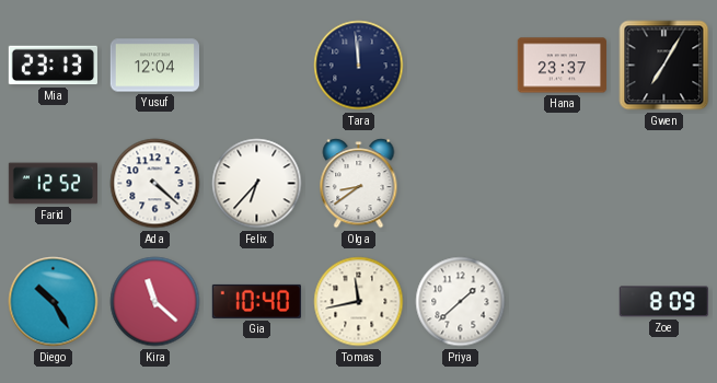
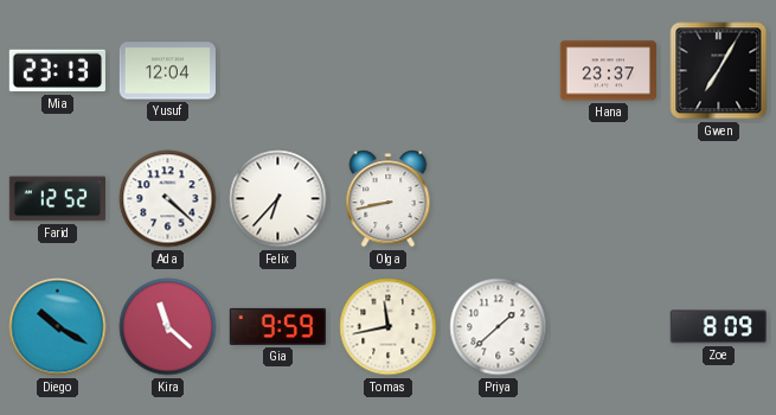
Tara: 11:59 -> none
Olga: 8:39 -> 8:43
Diego: 10:25 -> 10:20
Gia: 10:40 -> 9:59
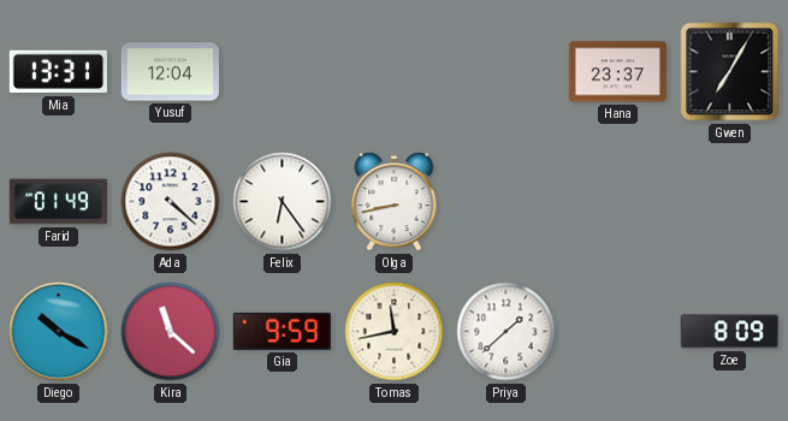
Mia: 23:13 -> 13:31
Farid: 12:52 -> 01:49
Felix: 6:37 -> 6:24
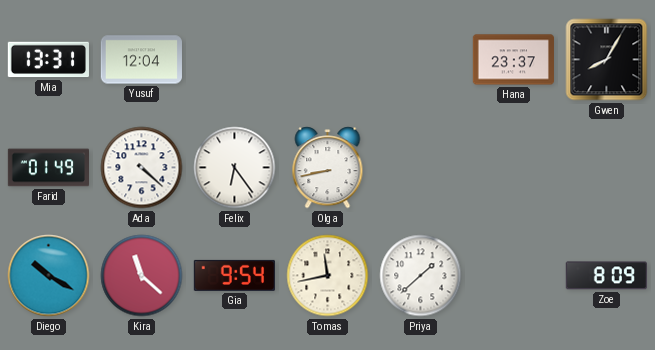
Gwen: 7:05 -> 8:05
Gia: 9:59 -> 9:54
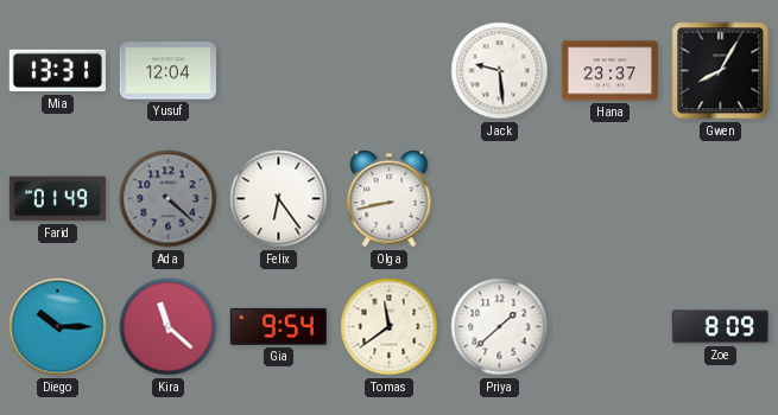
Jack: none -> 9:29
Ada dial: white -> grey
Diego: 10:20 -> 10:15
Tomas: 11:43 -> 11:39
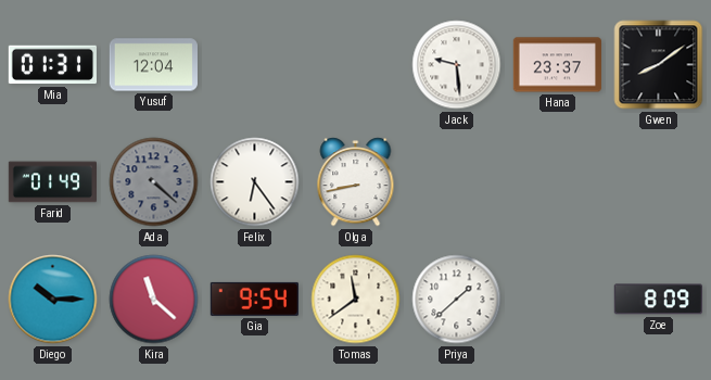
Mia: 13:31 -> 01:31
Gwen: 8:05 -> 8:09
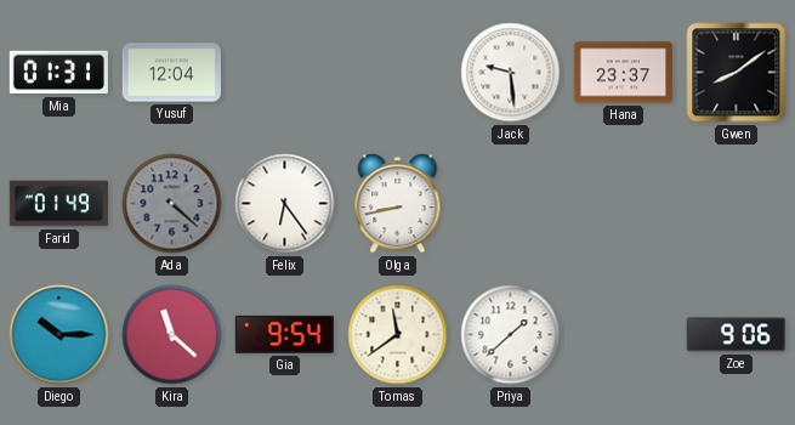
Zoe: 8:09 -> 9:06
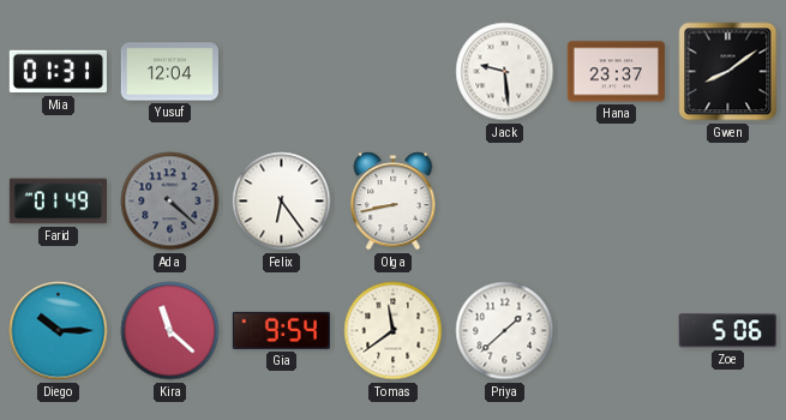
Zoe: 9:06 -> 5:06
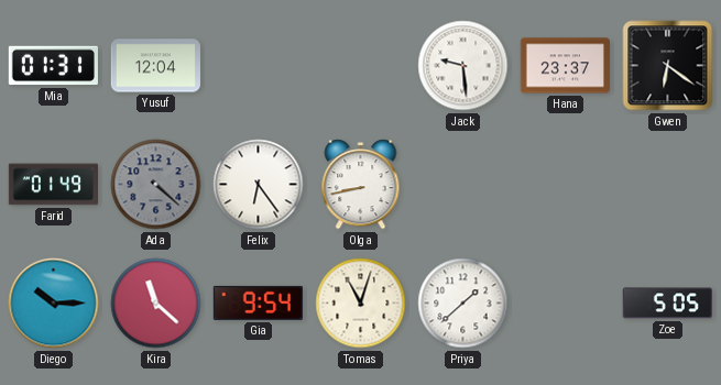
Gwen: 8:09 -> 6:21
Tomas: 11:39 -> 11:03
Zoe: 5:06 -> 5:05
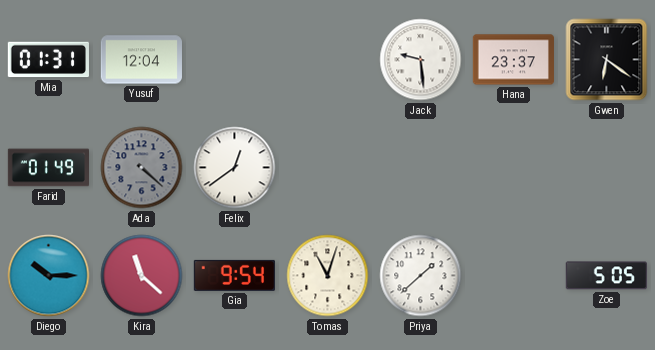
Felix: 6:24 -> 12:39
Olga: 8:43 -> none
